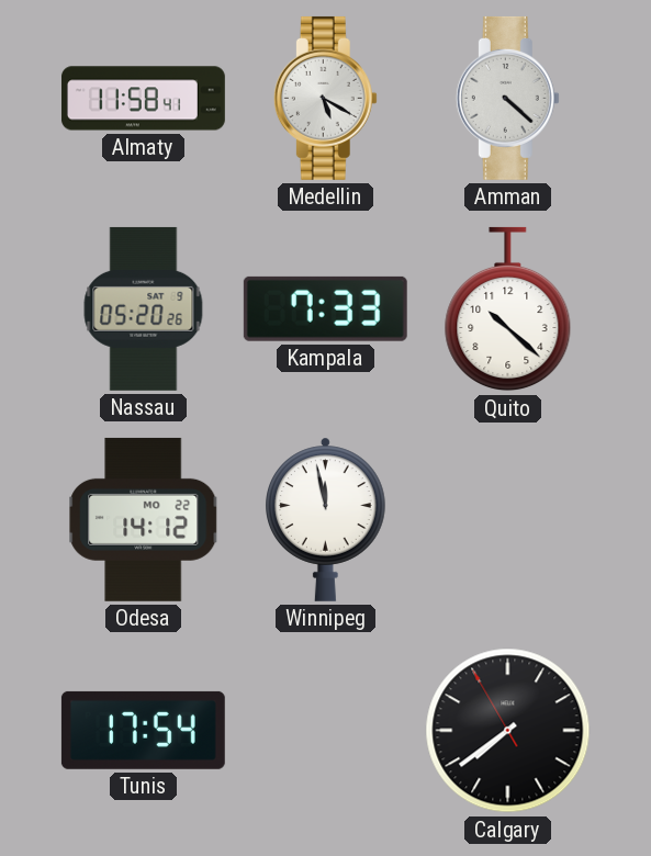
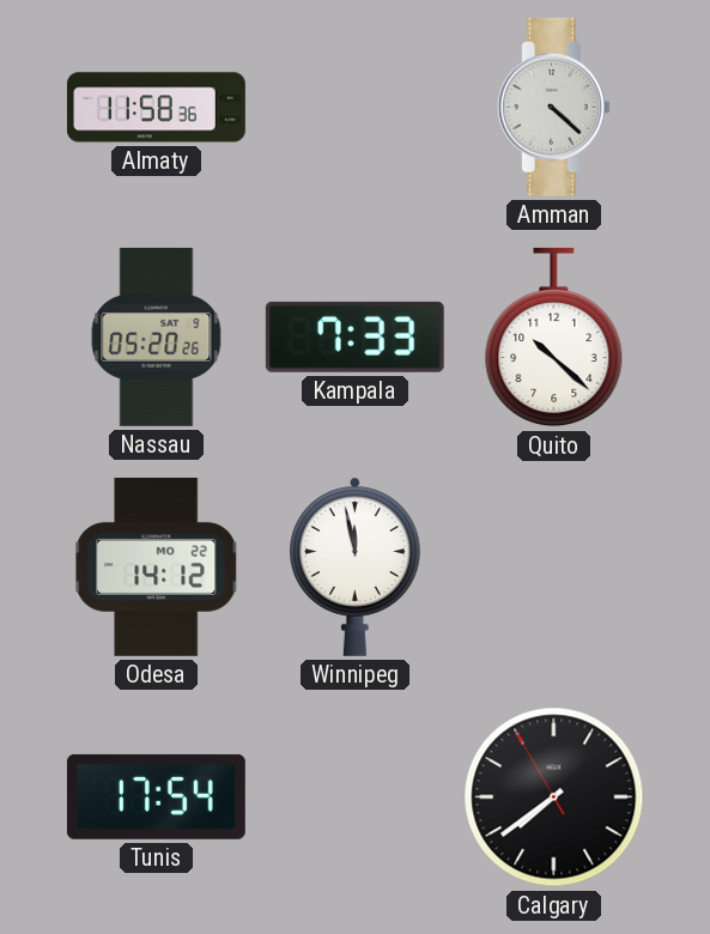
Almaty: 11:58:41 -> 11:58:36
Medellin: 5:20 -> none
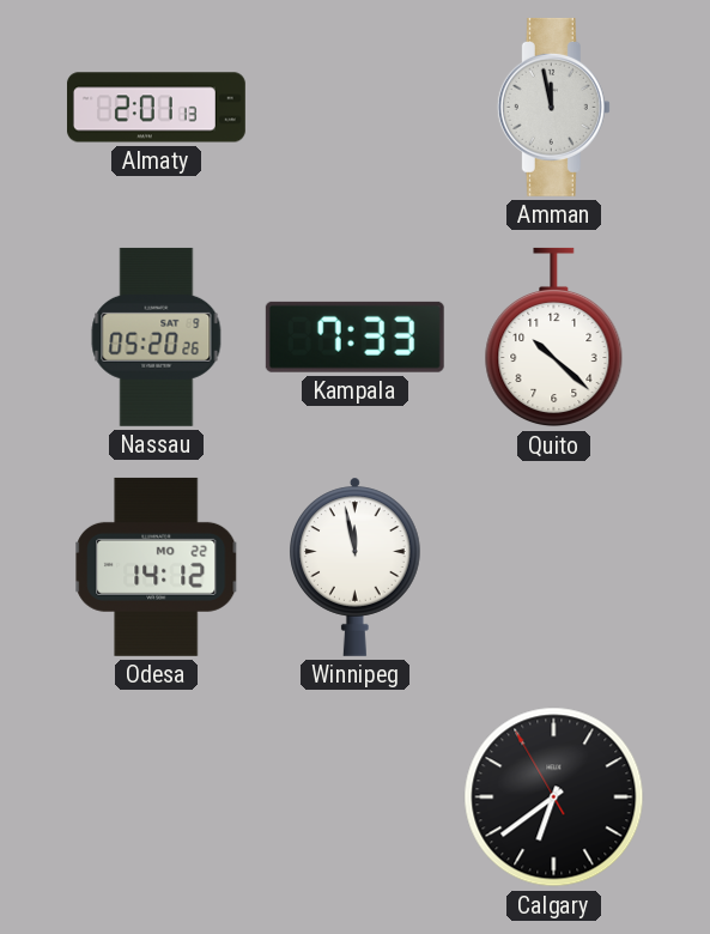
Almaty: 11:58 -> 2:01
Amman: 4:22 -> 11:58
Tunis: 17:54 -> none
Calgary: 7:38 -> 6:38
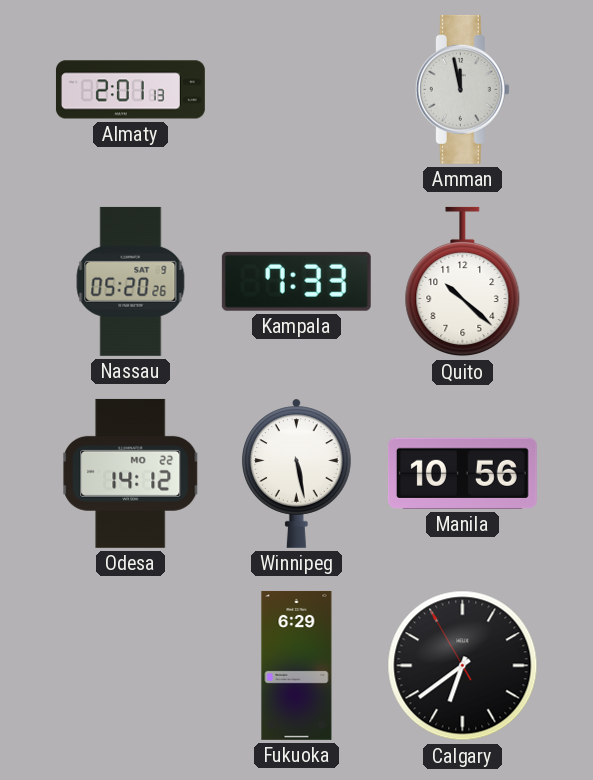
Winnipeg: 11:58 -> 5:28
Manila: none -> 10:56
Fukuoka: none -> 6:29
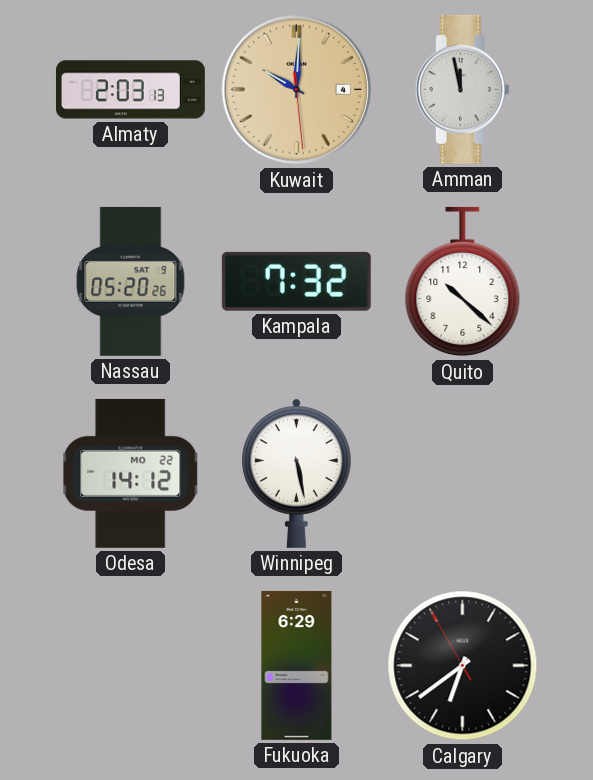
Almaty: 2:01 -> 2:03
Kuwait: none -> 10:00
Kampala: 7:33 -> 7:32
Manila: 10:56 -> none
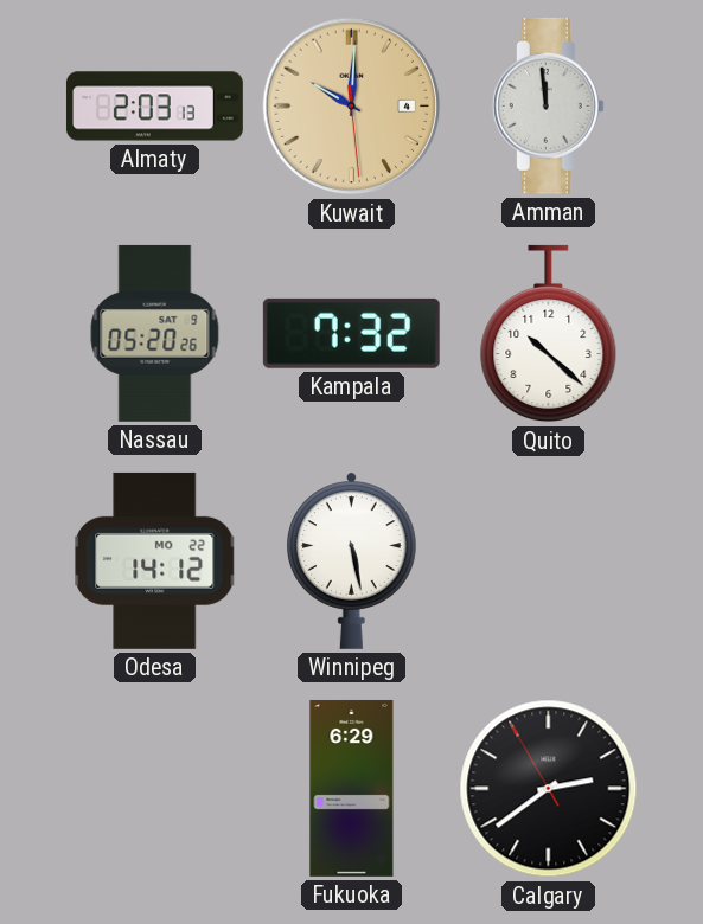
Amman: 11:58 -> 11:59
Calgary: 6:38 -> 2:38
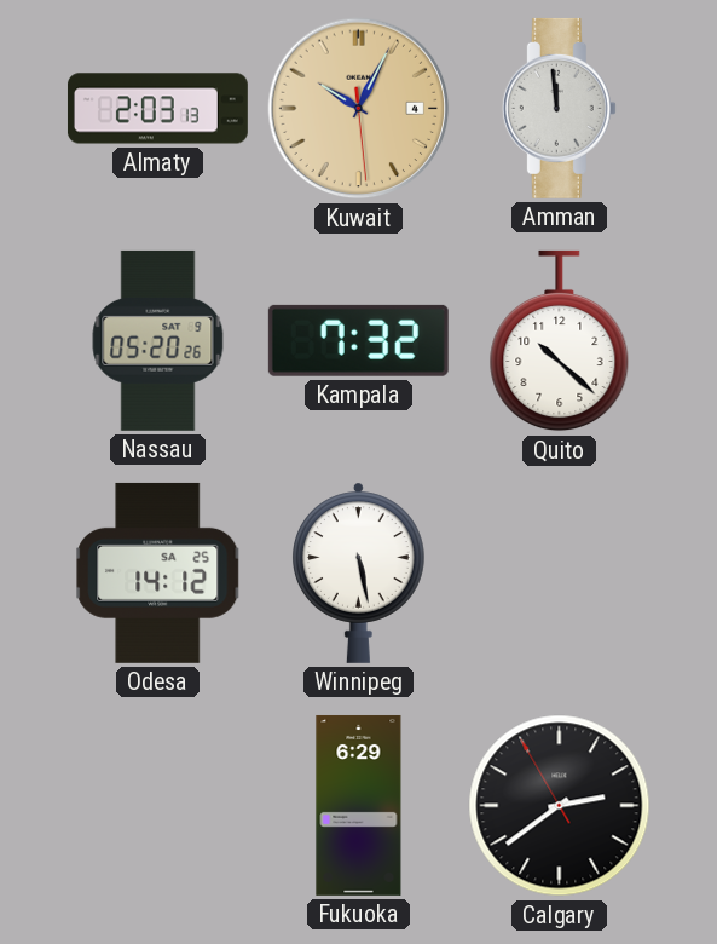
Kuwait: 10:00 -> 10:04
Odesa date: MO 22 -> SA 25
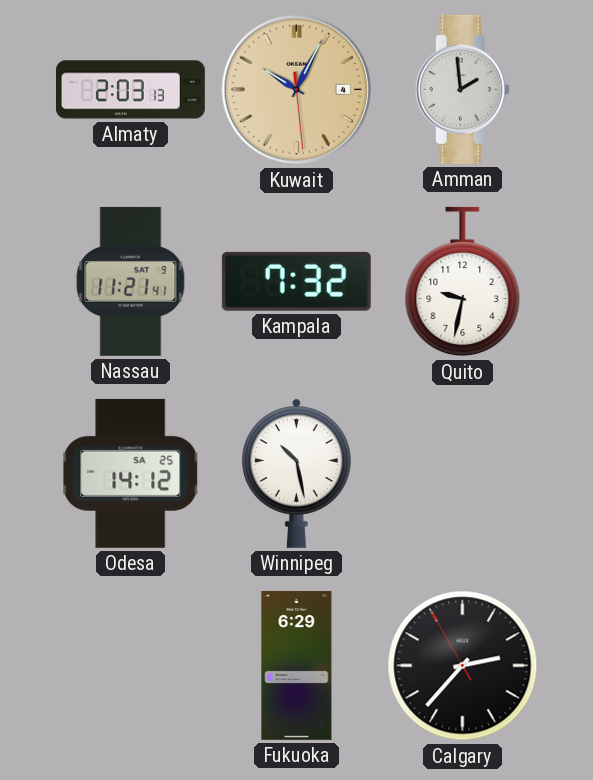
Amman: 11:59 -> 1:59
Nassau: 05:20 -> 11:21
Quito: 10:22 -> 9:32
Winnipeg: 5:28 -> 10:28
Calgary: 2:38 -> 2:36
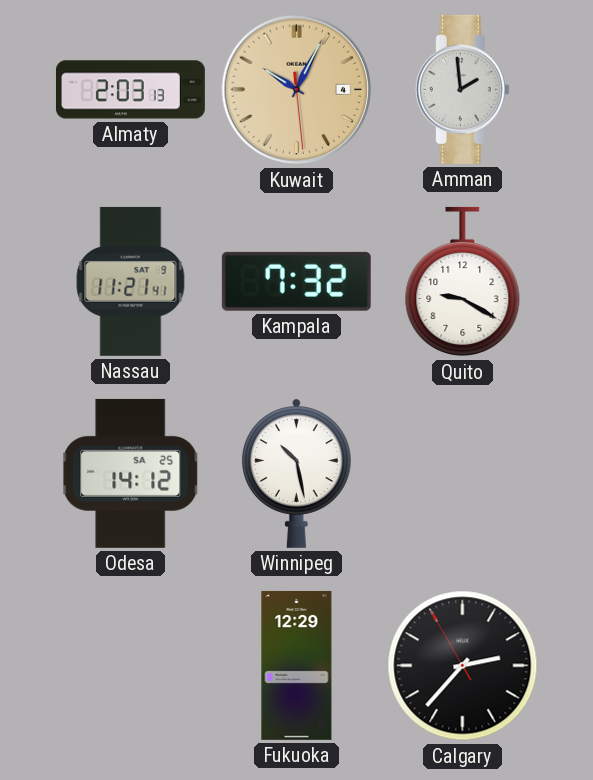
Quito: 9:32 -> 9:20
Fukuoka: 6:29 -> 12:29
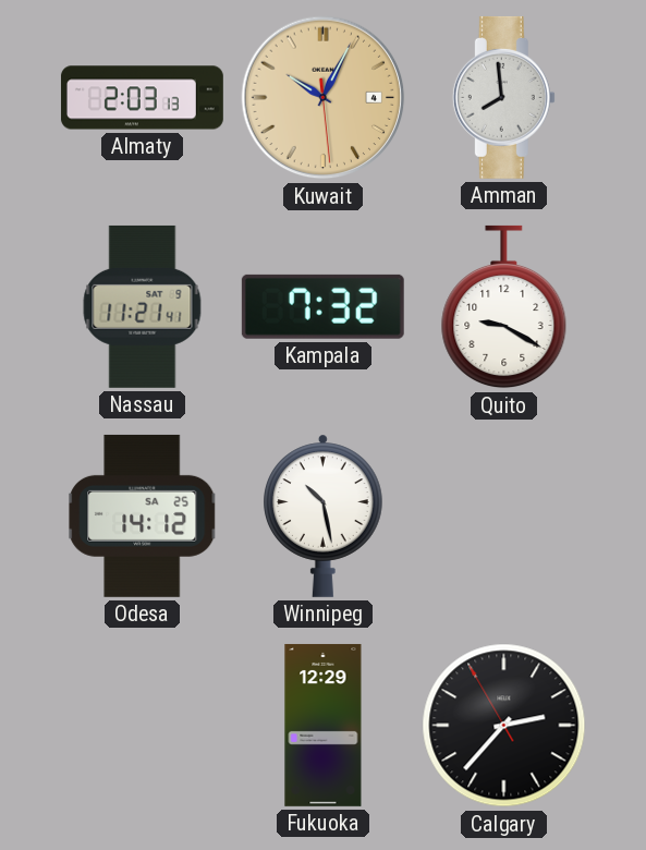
Amman: 1:59 -> 7:59
